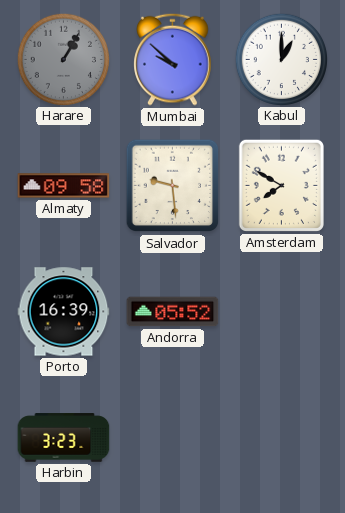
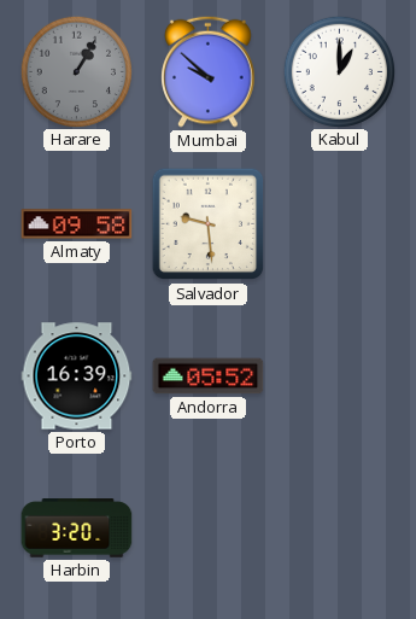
Amsterdam: 7:50 -> none
Harbin: 3:23 -> 3:20
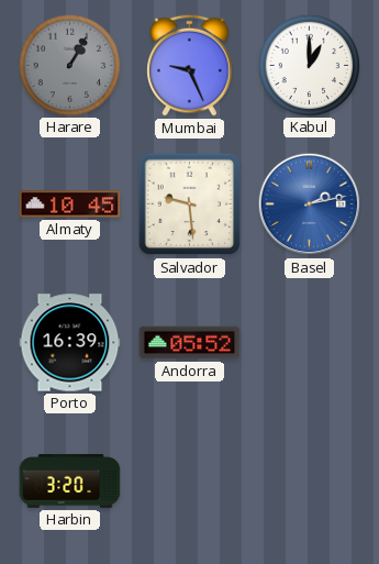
Mumbai: 9:52 -> 9:26
Almaty: 09:58 -> 10:45
Basel: none -> 2:13
